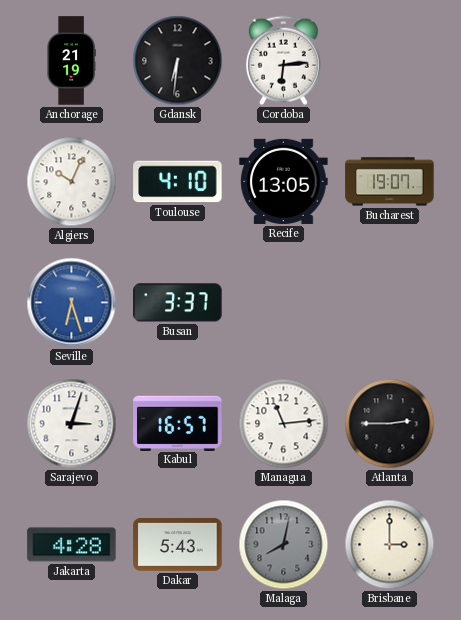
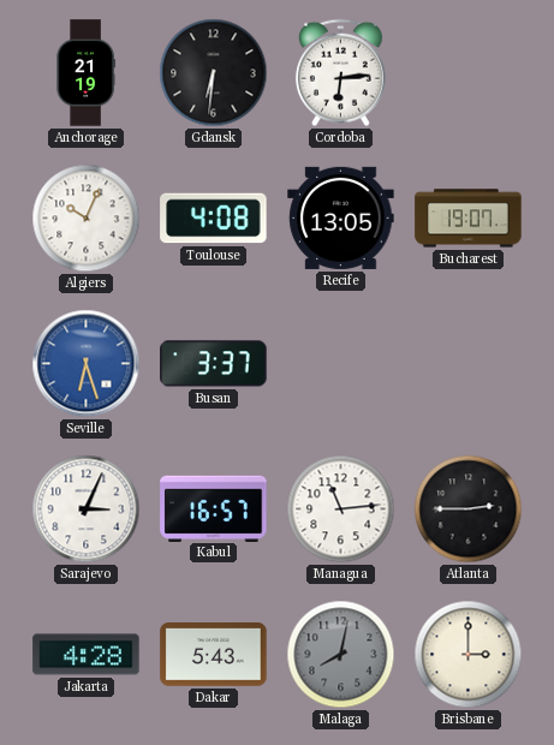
Toulouse: 4:10 -> 4:08
Sarajevo: 3:03 -> 3:04
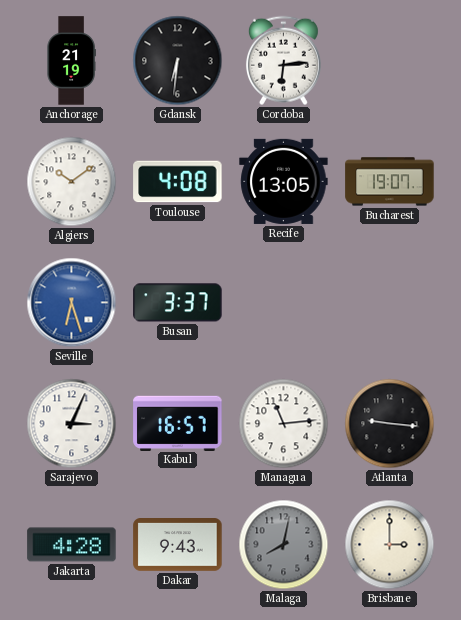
Algiers: 10:04 -> 10:09
Atlanta: 2:45 -> 9:16
Dakar: 5:43 -> 9:43
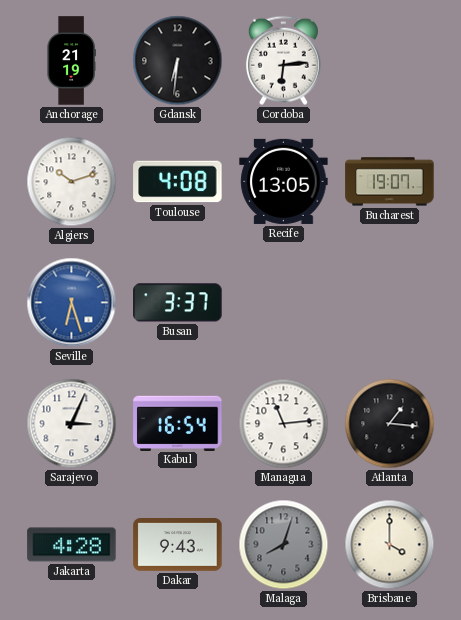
Algiers: 10:09 -> 10:12
Kabul: 16:57 -> 16:54
Atlanta: 9:16 -> 1:16
Malaga: 8:02 -> 8:03
Brisbane: 3:00 -> 4:00
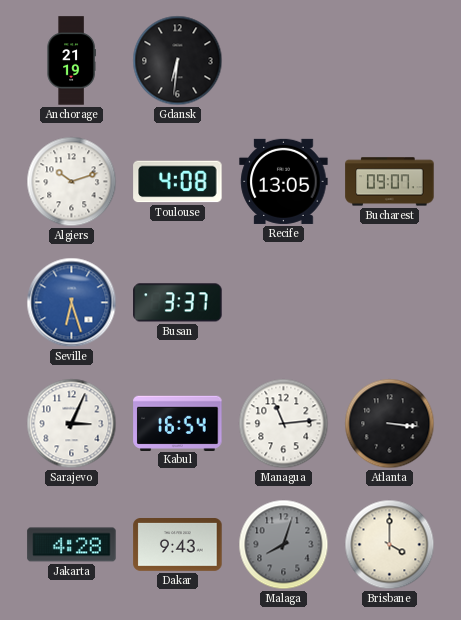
Cordoba: 6:14 -> none
Bucharest: 19:07 -> 09:07
Atlanta: 1:16 -> 3:16
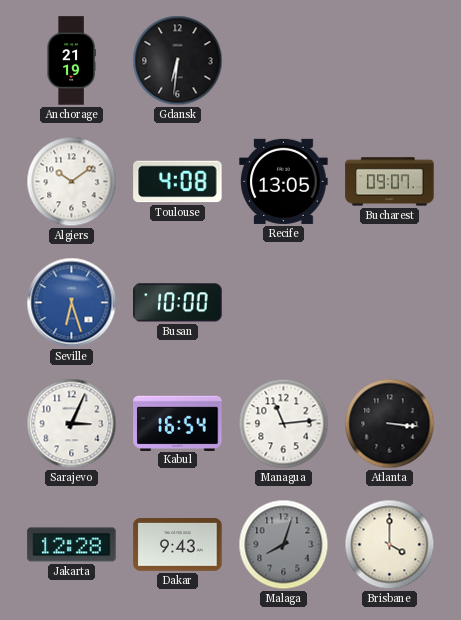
Algiers: 10:12 -> 10:09
Busan: 3:37 -> 10:00
Jakarta: 4:28 -> 12:28
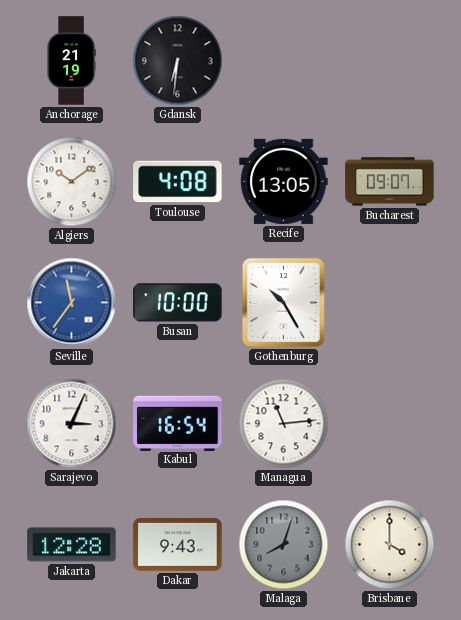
Seville: 6:27 -> 11:36
Gothenburg: none -> 10:25
Atlanta: 3:16 -> none
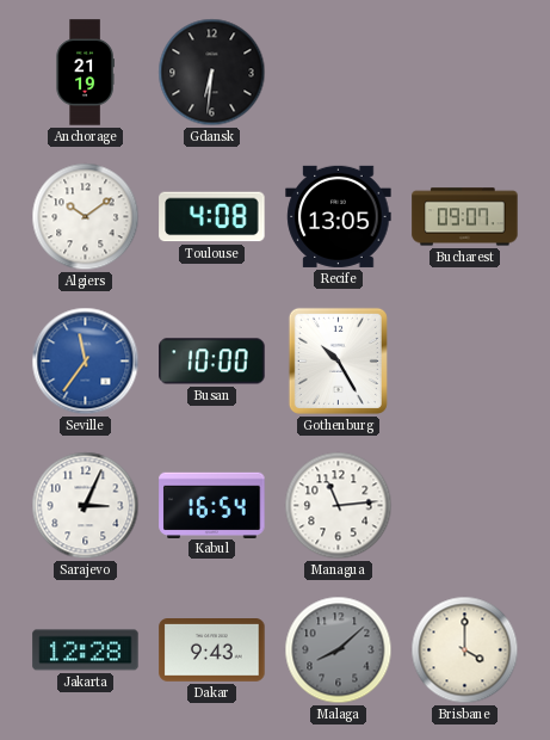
Malaga: 8:03 -> 8:08
